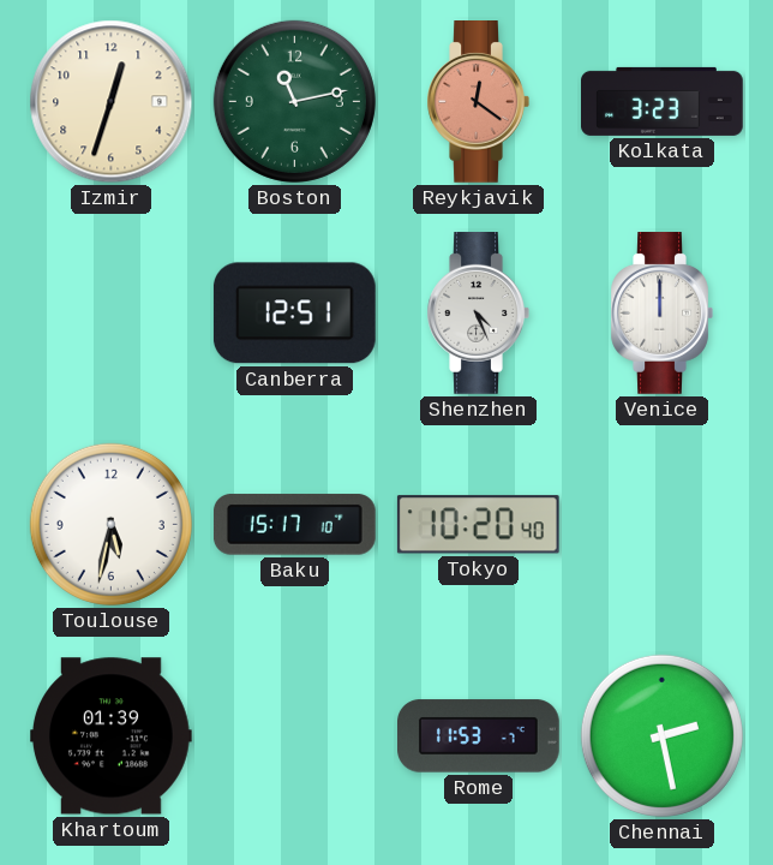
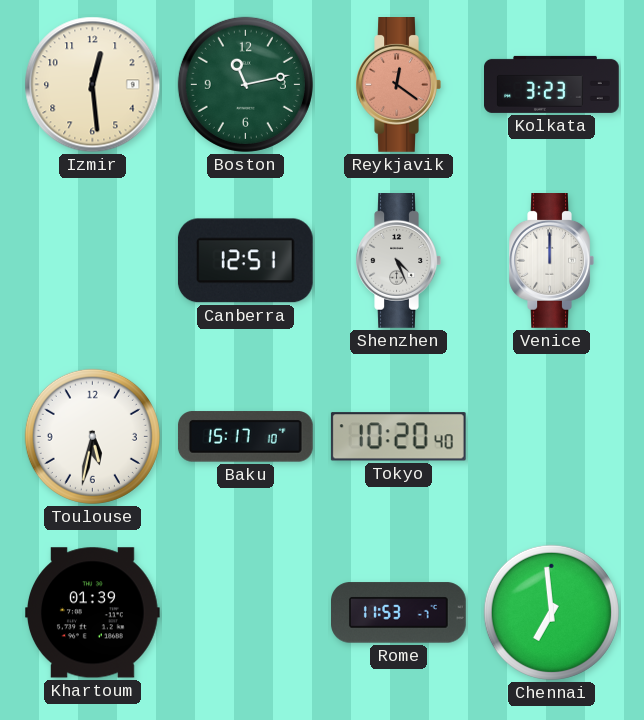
Izmir: 12:33 -> 12:29
Chennai: 2:28 -> 6:59
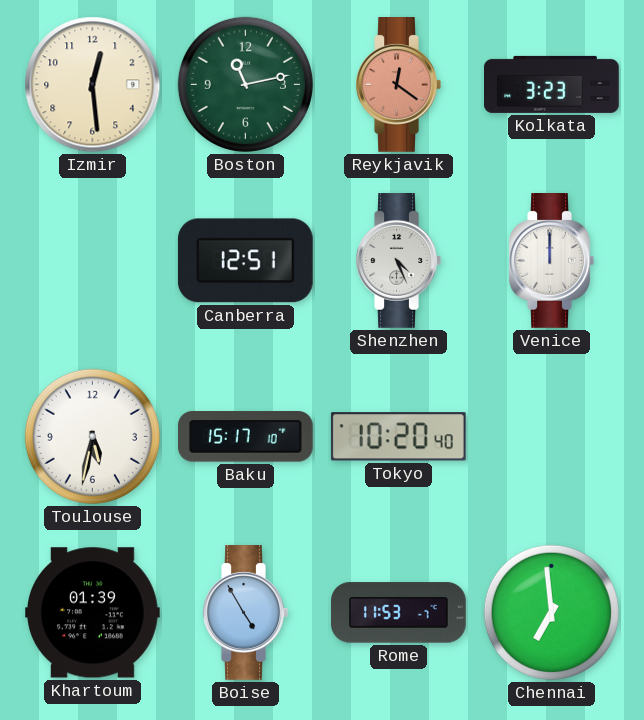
Boise: none -> 4:55
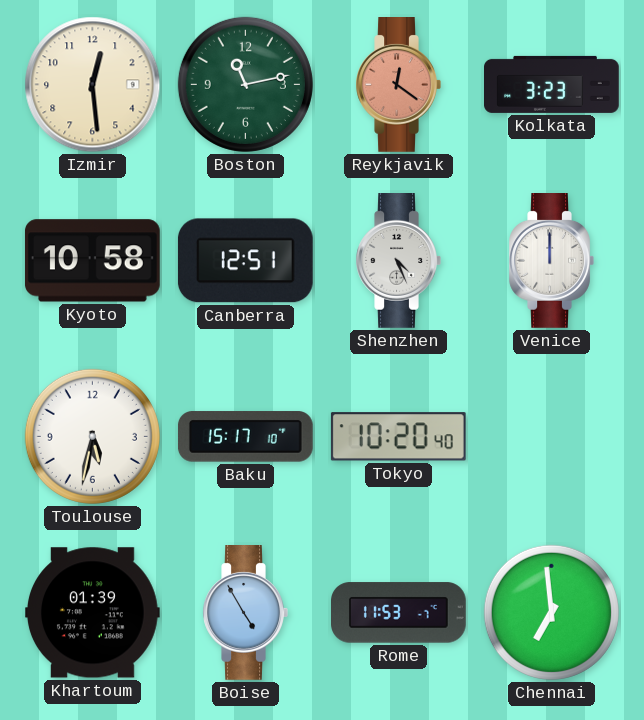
Kyoto: none -> 10:58
